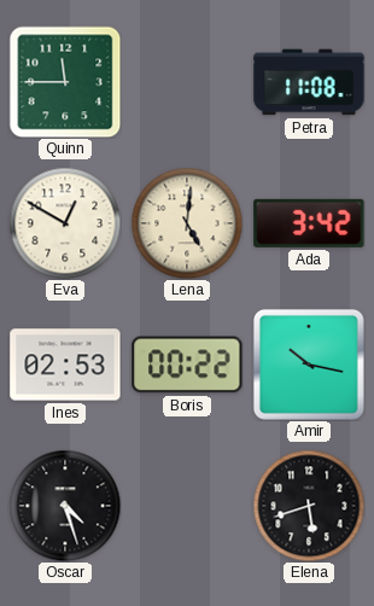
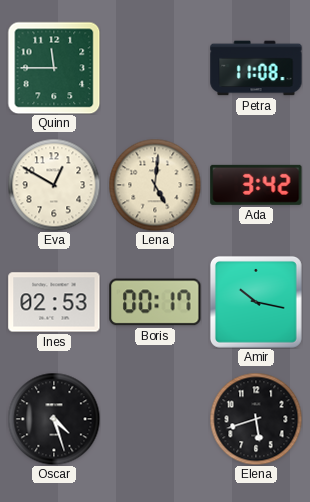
Boris: 00:22 -> 00:17
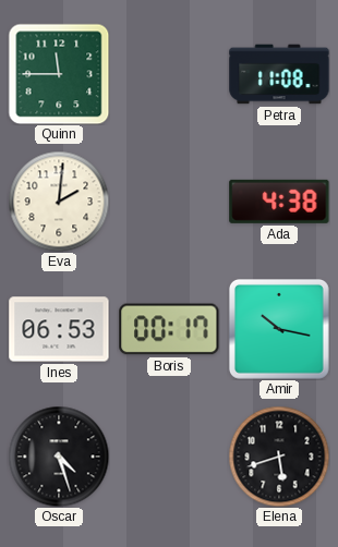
Eva: 12:50 -> 2:01
Lena: 5:01 -> none
Ada: 3:42 -> 4:38
Ines: 02:53 -> 06:53
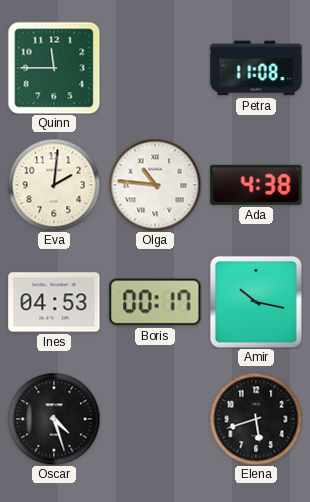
Olga: none -> 10:46
Ines: 06:53 -> 04:53
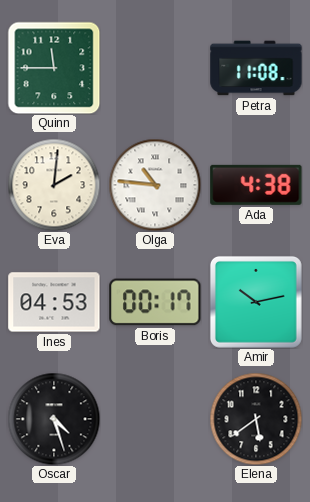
Amir: 10:17 -> 10:13
Elena: 5:42 -> 5:39
